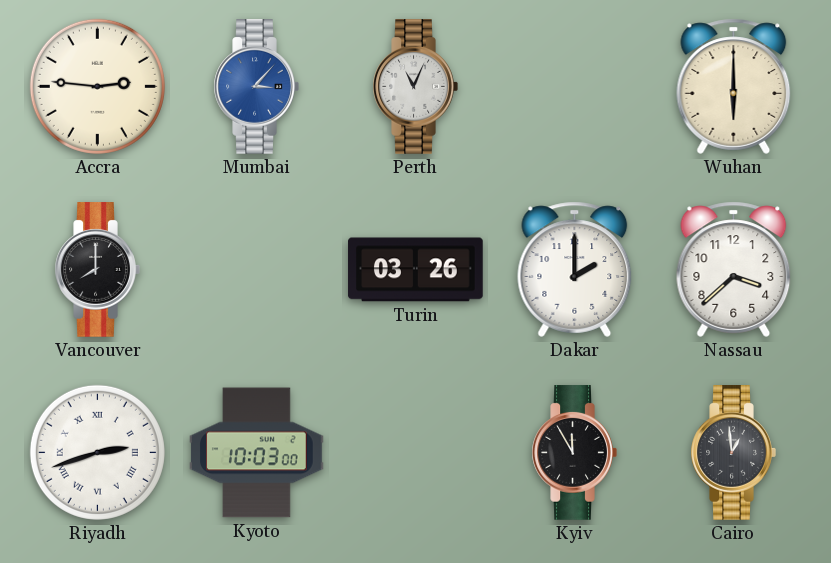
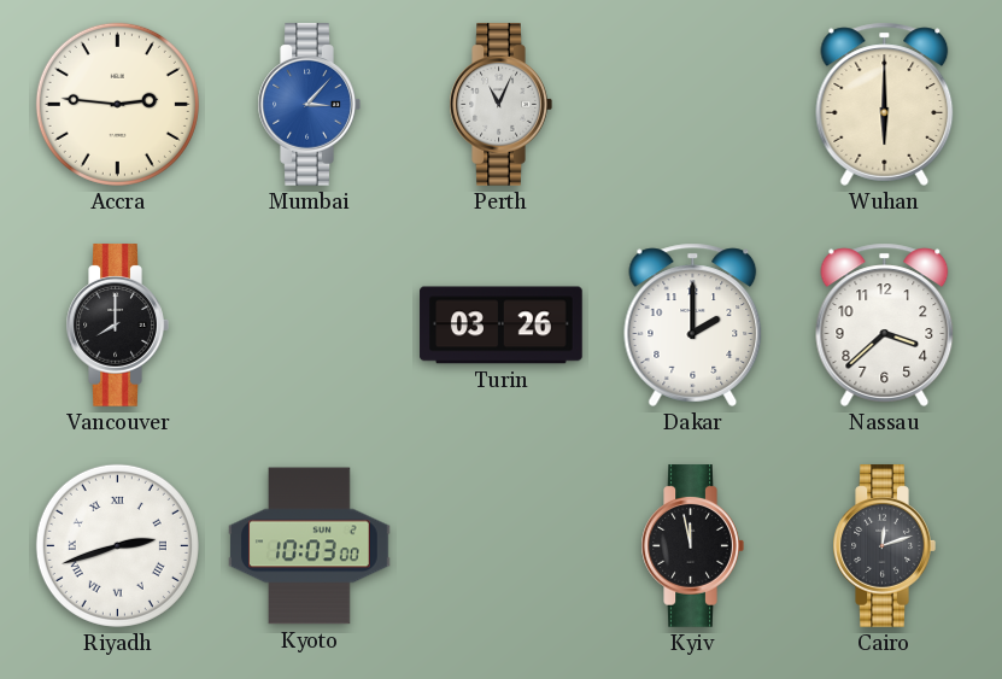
Kyiv: 11:55 -> 11:58
Cairo: 12:59 -> 12:12
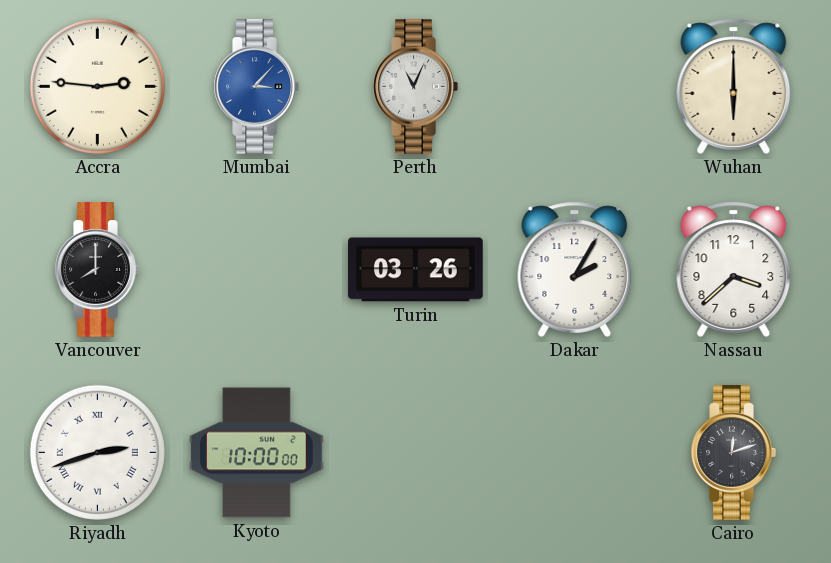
Dakar: 2:00 -> 2:05
Kyoto: 10:03 -> 10:00
Kyiv: 11:58 -> none
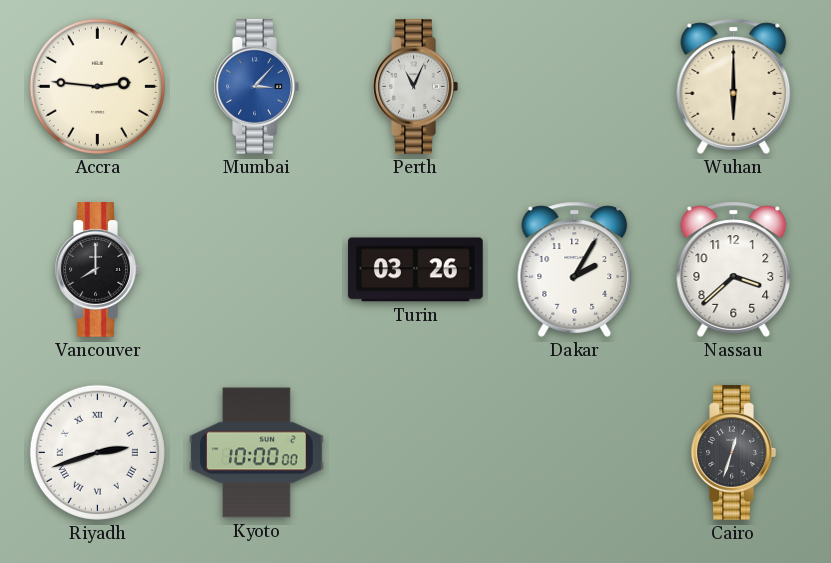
Cairo: 12:12 -> 12:33
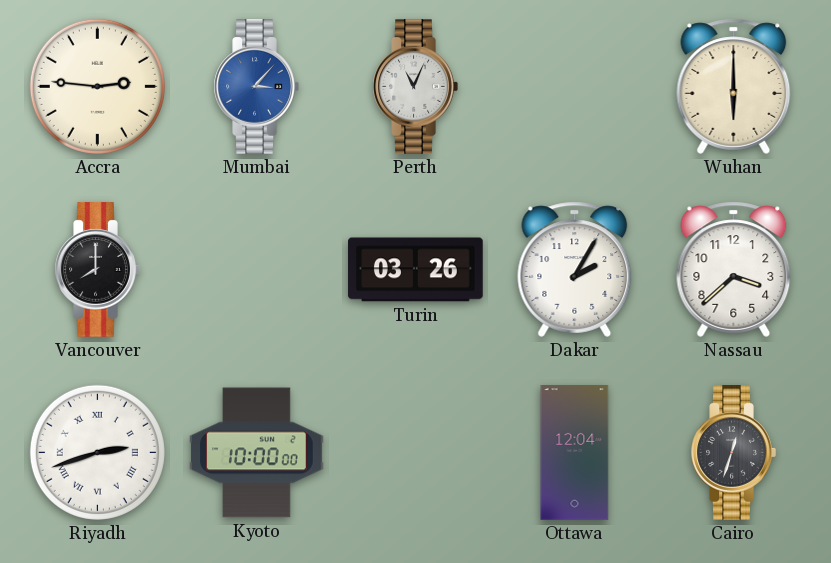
Ottawa: none -> 12:04
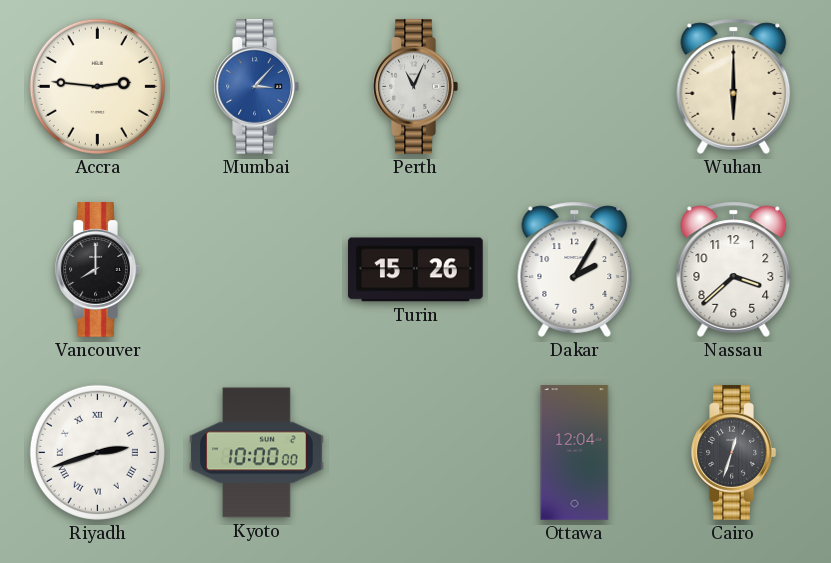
Turin: 03:26 -> 15:26
